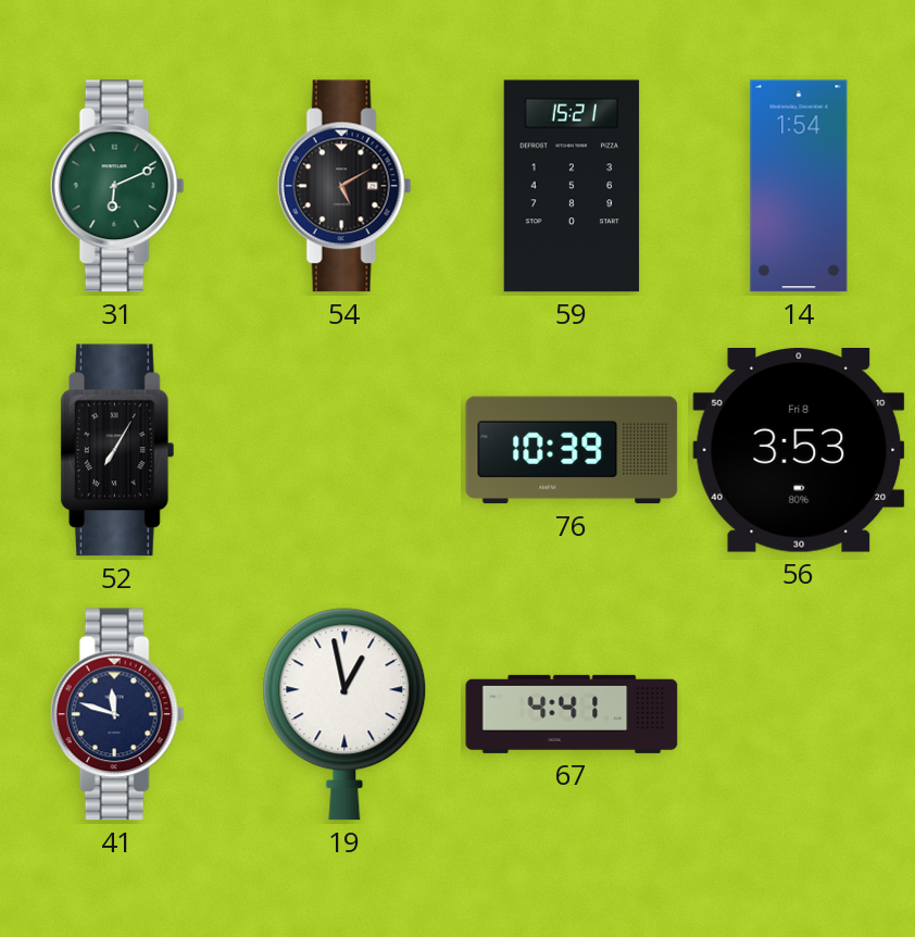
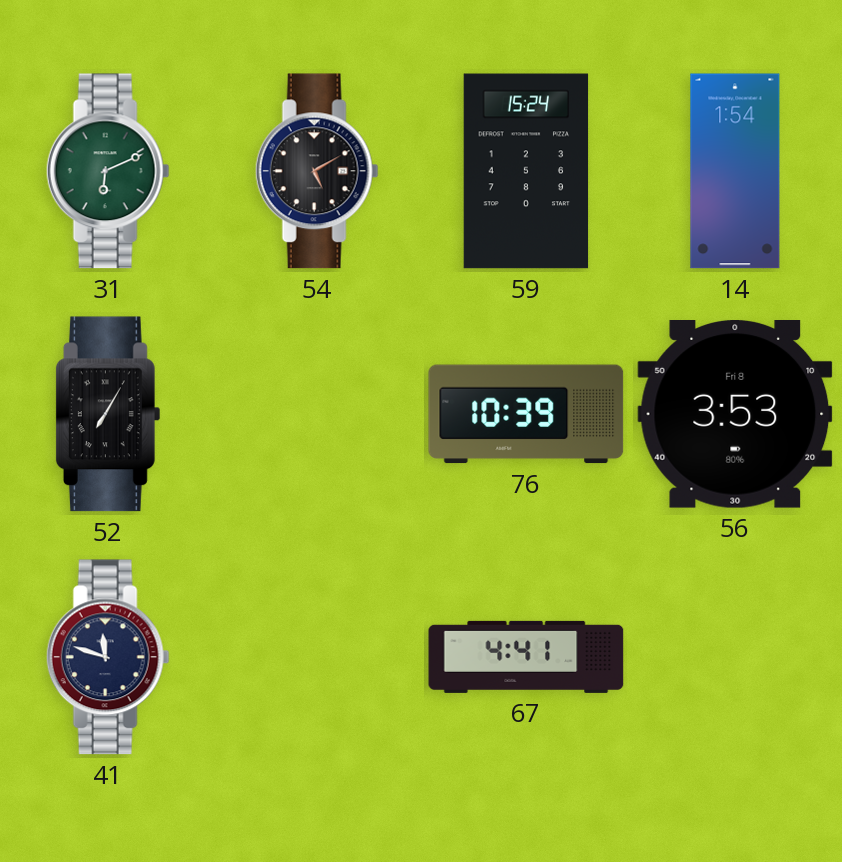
59: 15:21 -> 15:24
19: 12:58 -> none
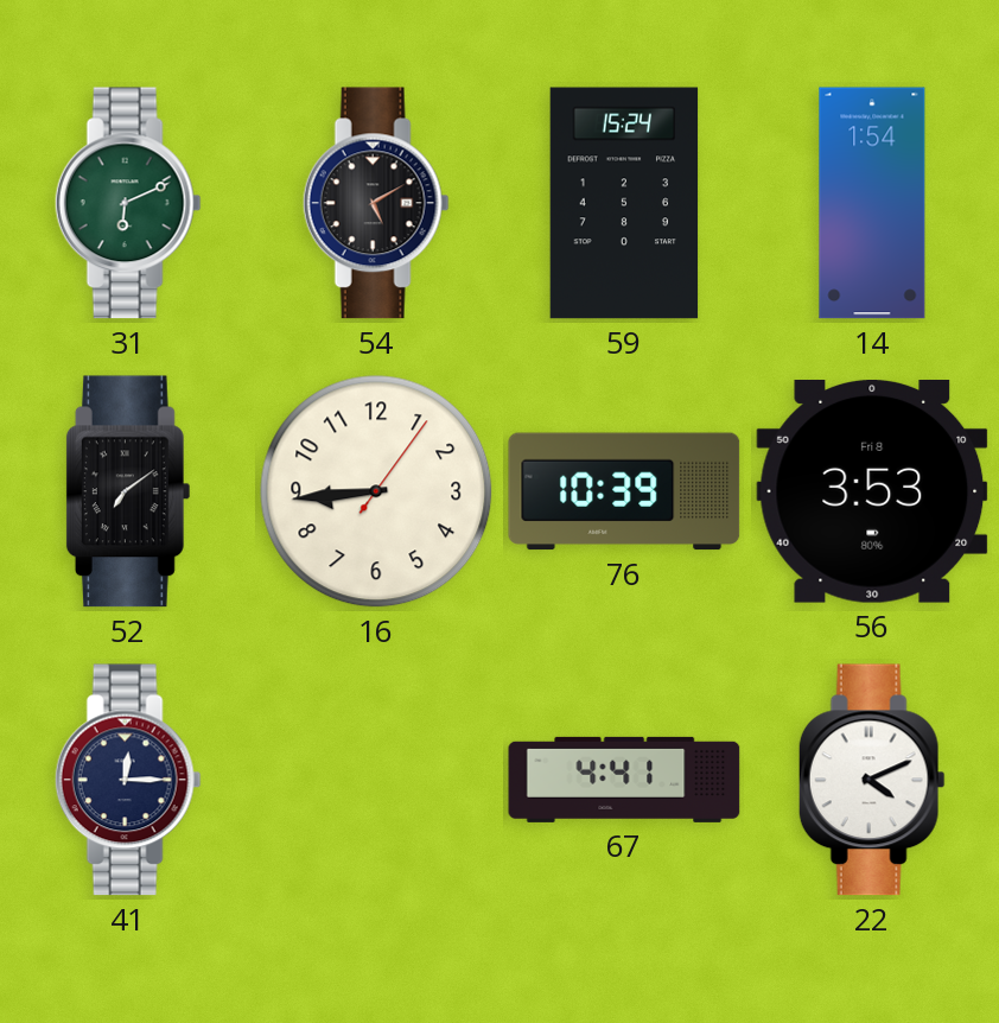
52: 7:05 -> 7:09
16: none -> 8:44
41: 11:48 -> 12:15
22: none -> 4:11
